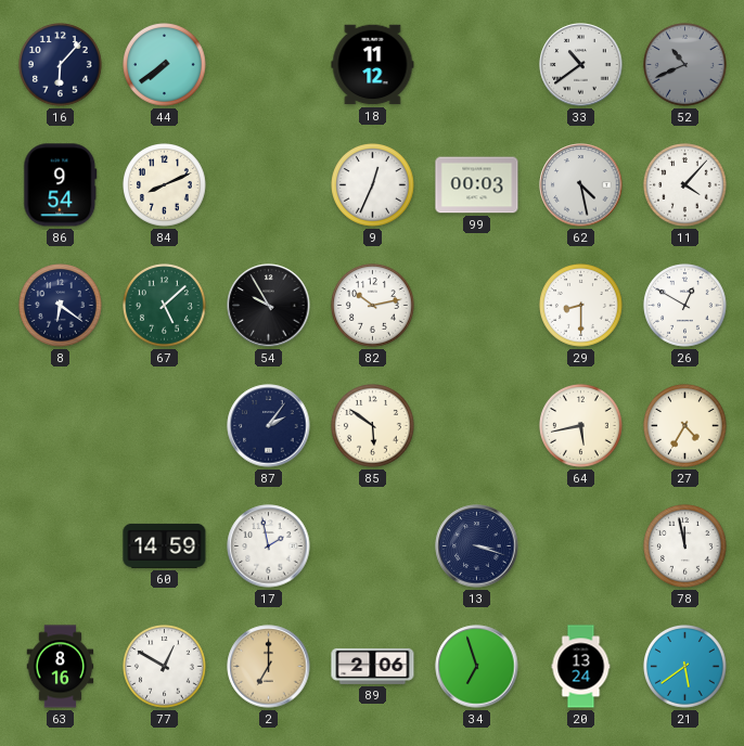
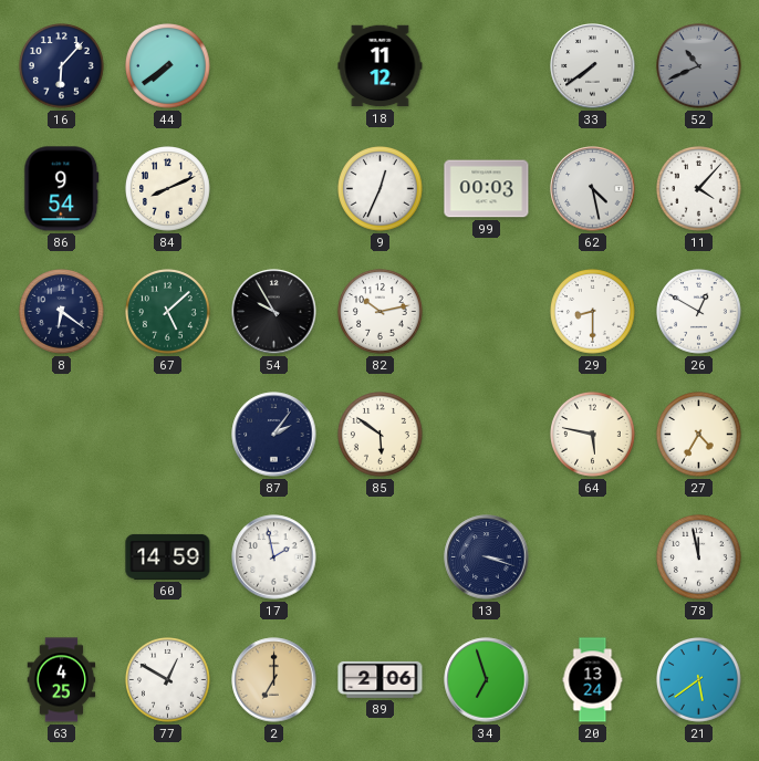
33: 10:39 -> 7:39
64: 5:43 -> 5:47
63: 8:16 -> 4:25
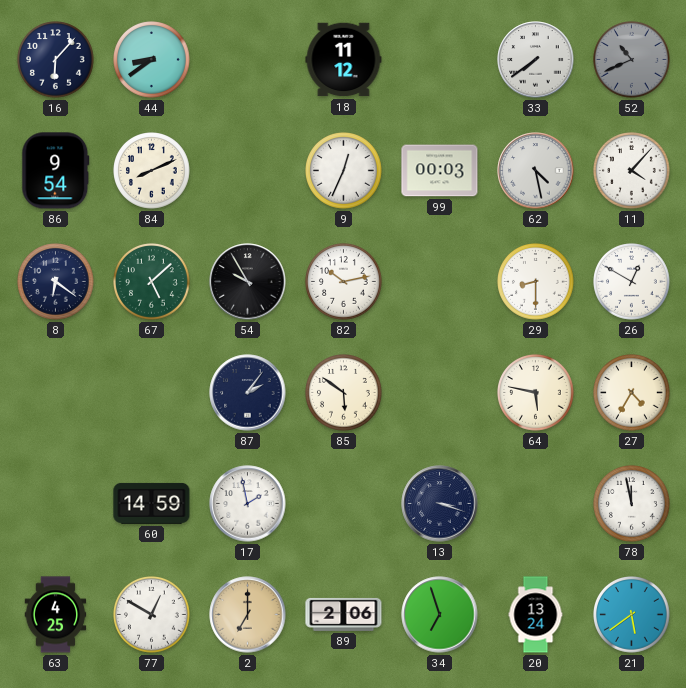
44: 7:39 -> 8:39
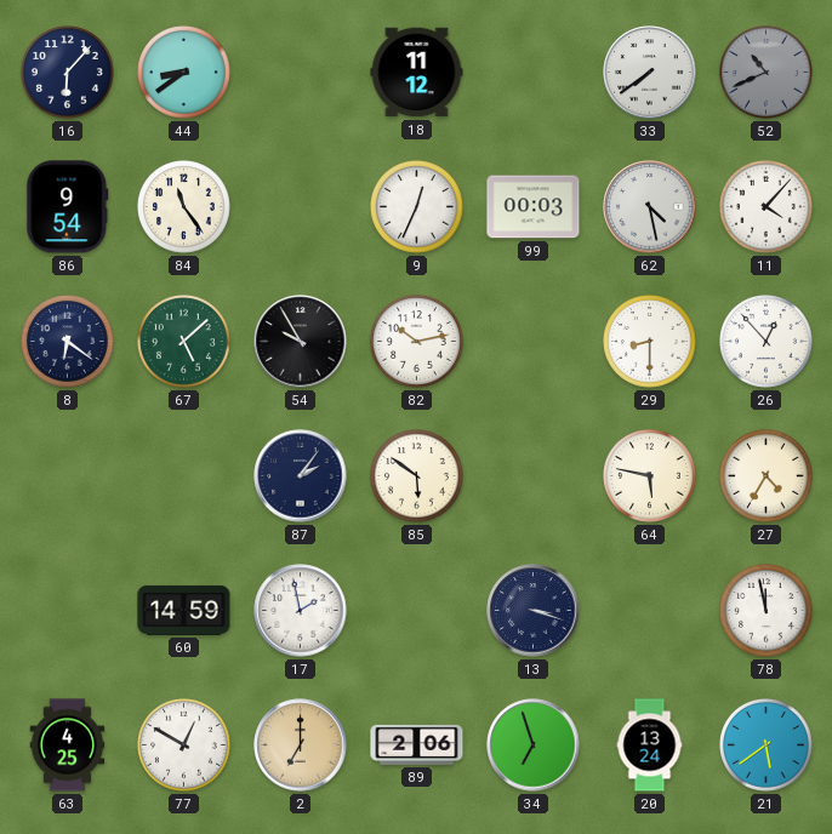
84: 8:11 -> 11:24
26: 12:50 -> 12:53
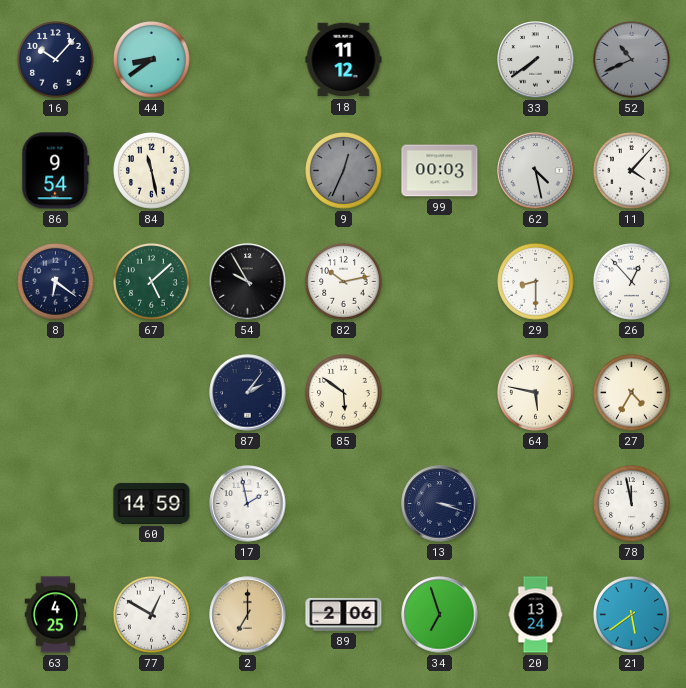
16: 6:07 -> 10:07
84: 11:24 -> 11:28
9 dial: white -> grey
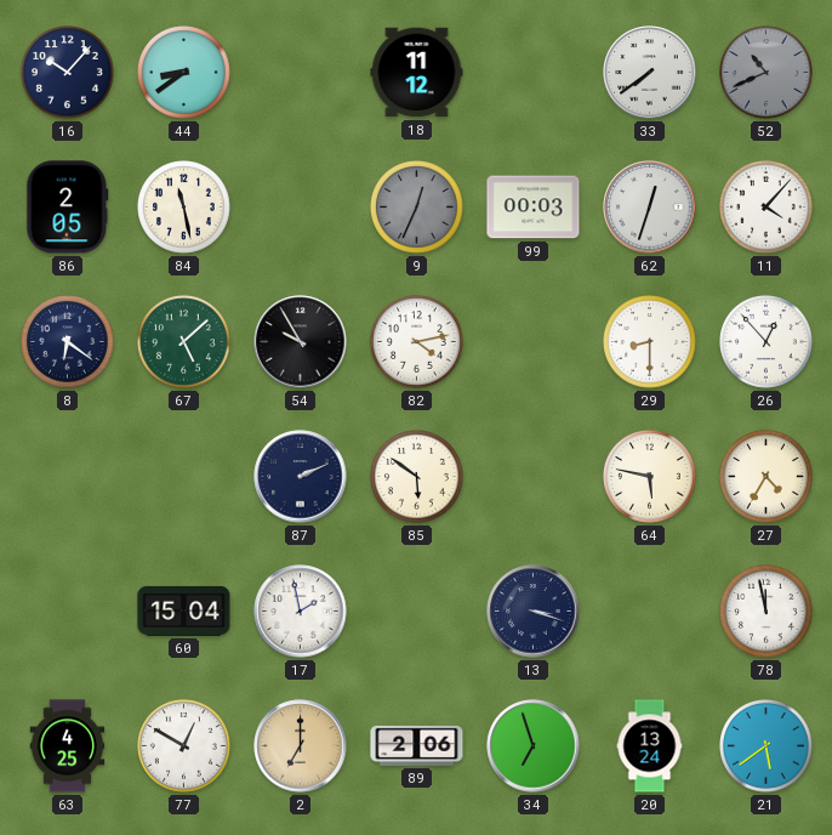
86: 9:54 -> 2:05
62: 4:28 -> 12:33
82: 10:13 -> 4:13
87: 2:06 -> 2:11
60: 14:59 -> 15:04
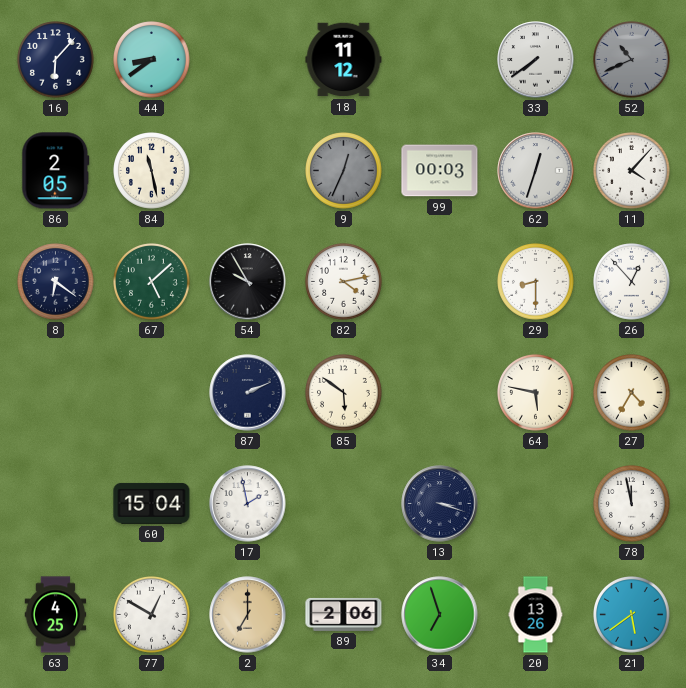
16: 10:07 -> 6:07
20: 13:24 -> 13:26
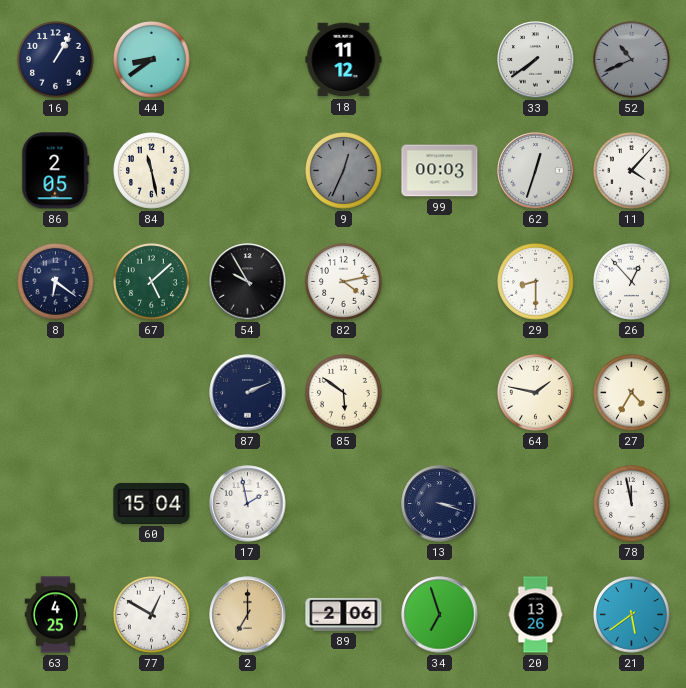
16: 6:07 -> 1:05
64: 5:47 -> 1:47
